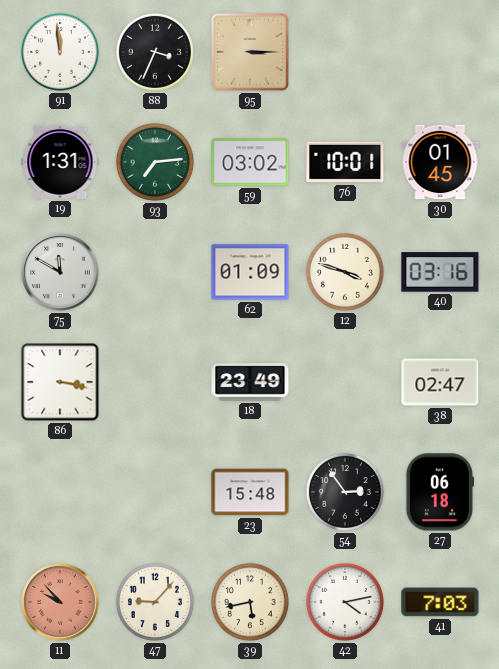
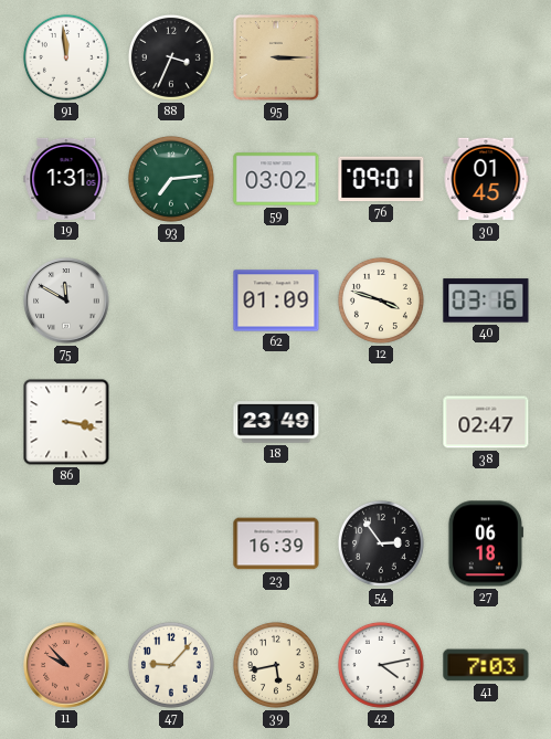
76: 10:01 -> 09:01
23: 15:48 -> 16:39
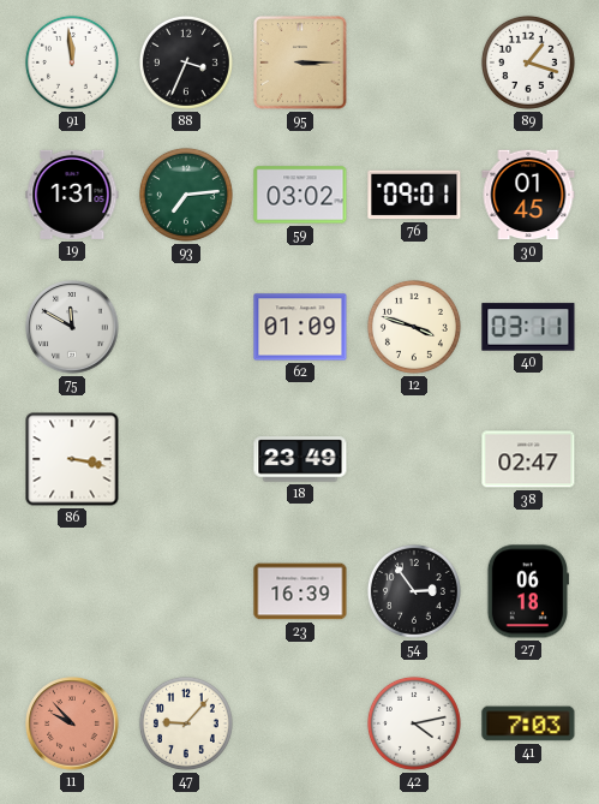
89: none -> 1:18
40: 03:16 -> 03:11
39: 5:43 -> none
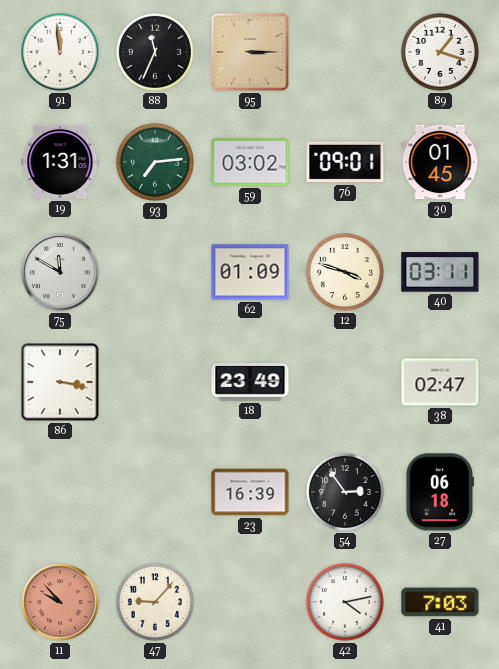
88: 3:34 -> 11:34
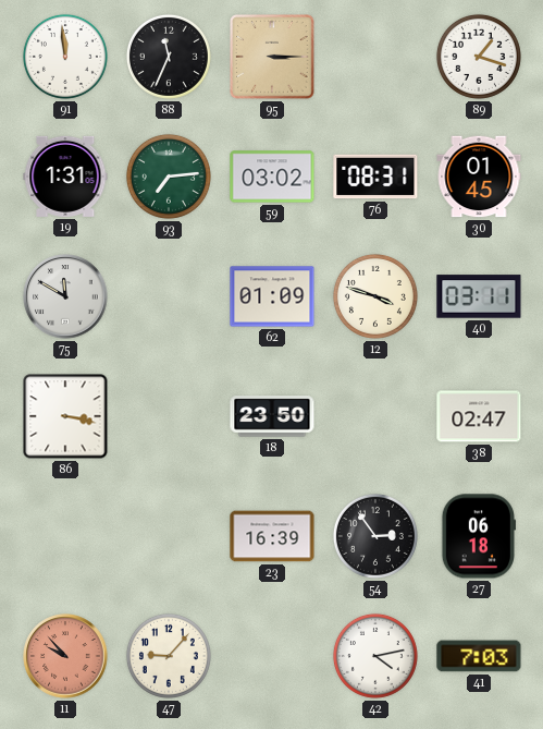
76: 09:01 -> 08:31
18: 23:49 -> 23:50
